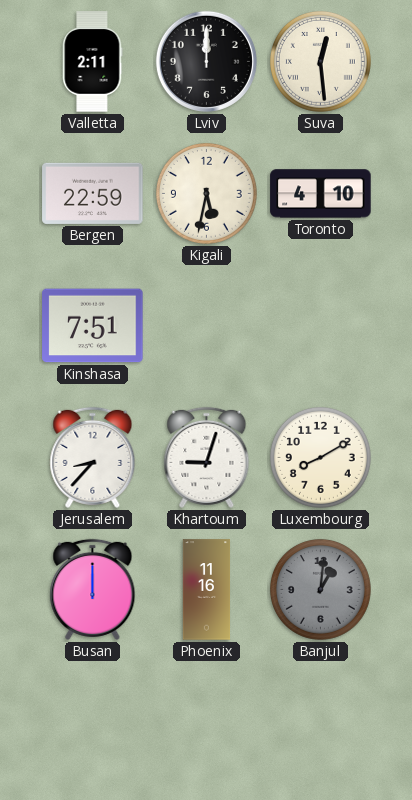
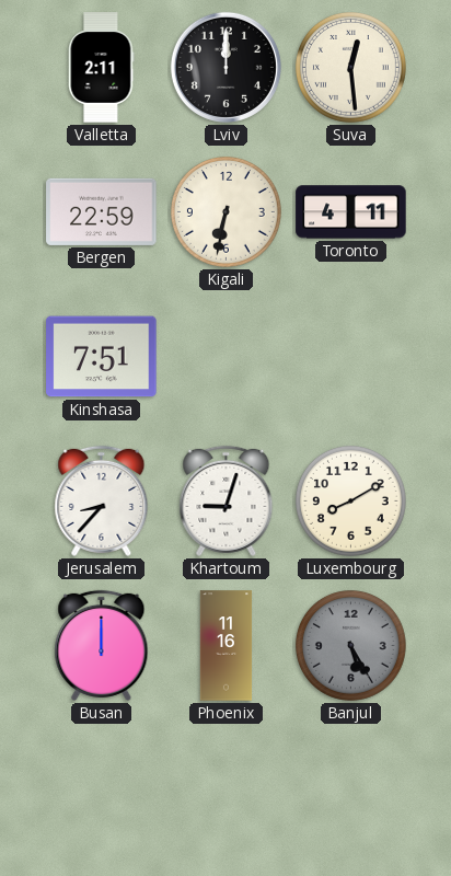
Kigali: 5:32 -> 6:32
Toronto: 4:10 -> 4:11
Banjul: 1:01 -> 5:25
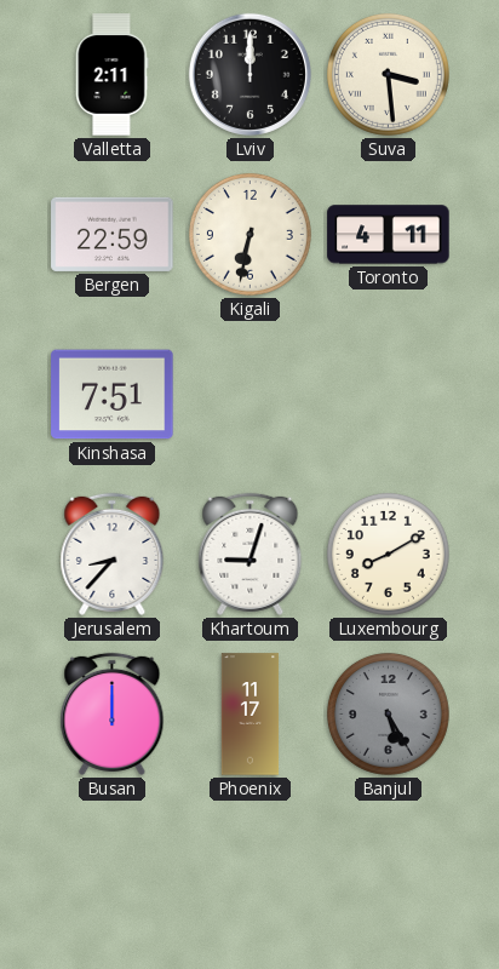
Suva: 12:29 -> 3:29
Phoenix: 11:16 -> 11:17
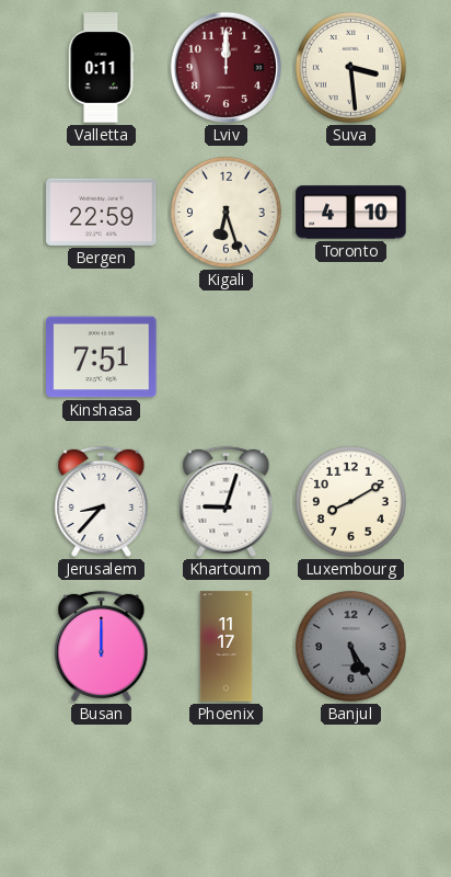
Valletta: 2:11 -> 0:11
Lviv dial: black -> burgundy
Kigali: 6:32 -> 6:27
Toronto: 4:11 -> 4:10
